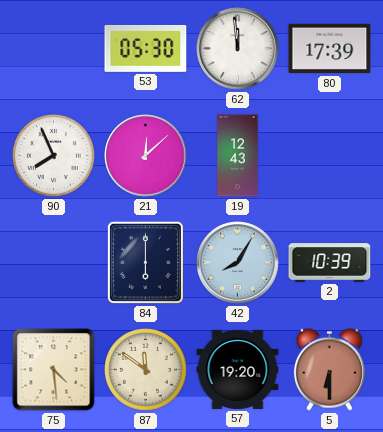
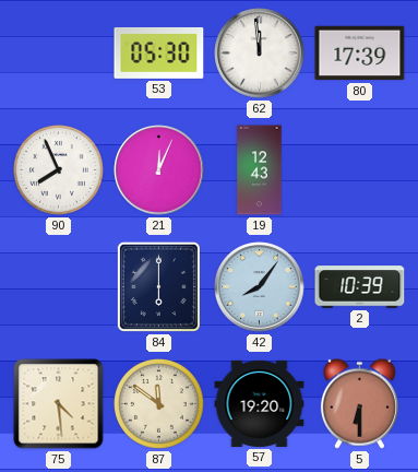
21: 12:08 -> 12:04
42: 8:05 -> 8:06
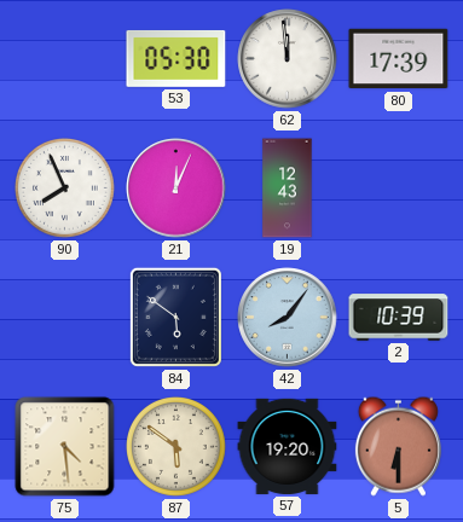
84: 6:00 -> 5:51
87: 11:51 -> 5:51
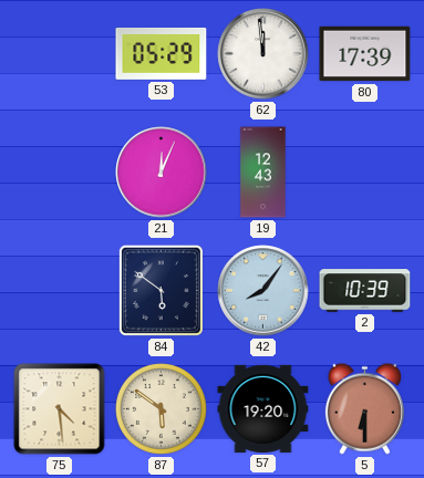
53: 05:30 -> 05:29
90: 7:56 -> none
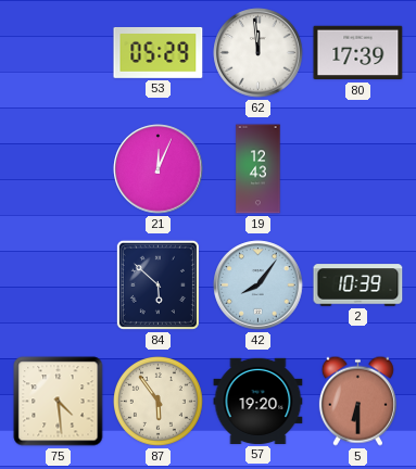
84: 5:51 -> 5:52
87: 5:51 -> 5:54
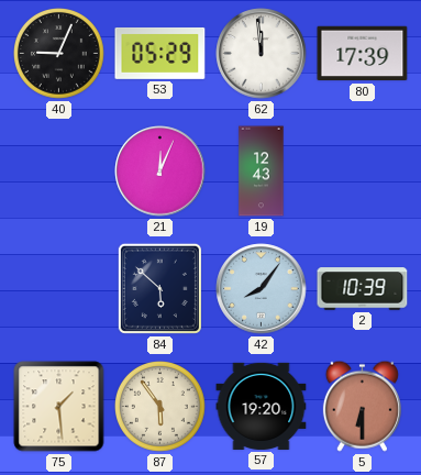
40: none -> 9:04
75: 4:29 -> 1:29
